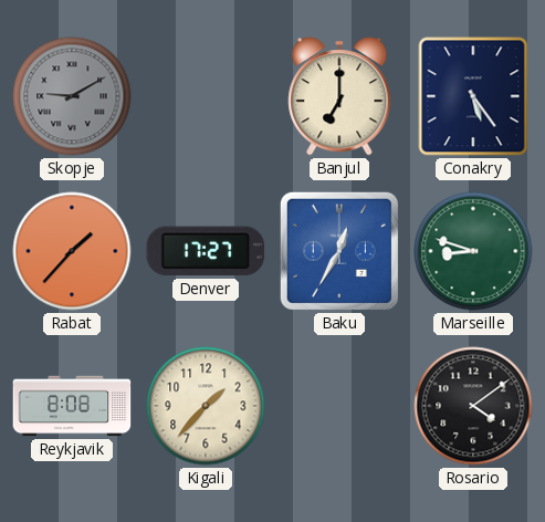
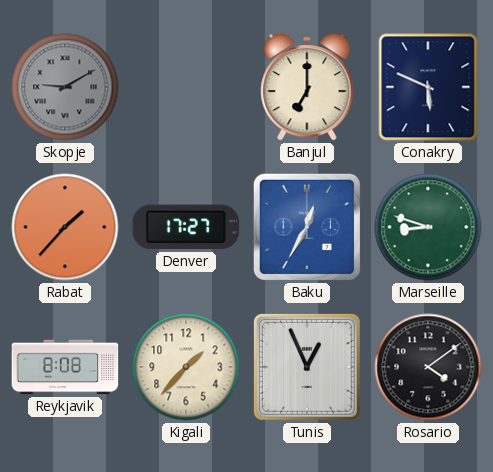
Conakry: 5:24 -> 5:49
Tunis: none -> 12:56
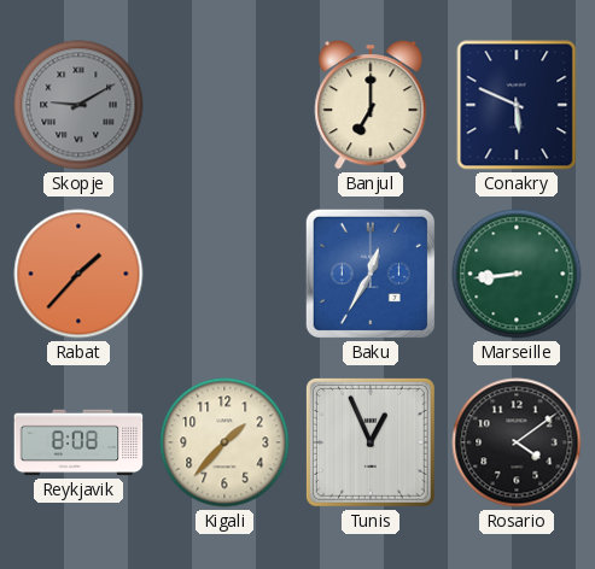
Denver: 17:27 -> none
Marseille: 8:48 -> 8:44
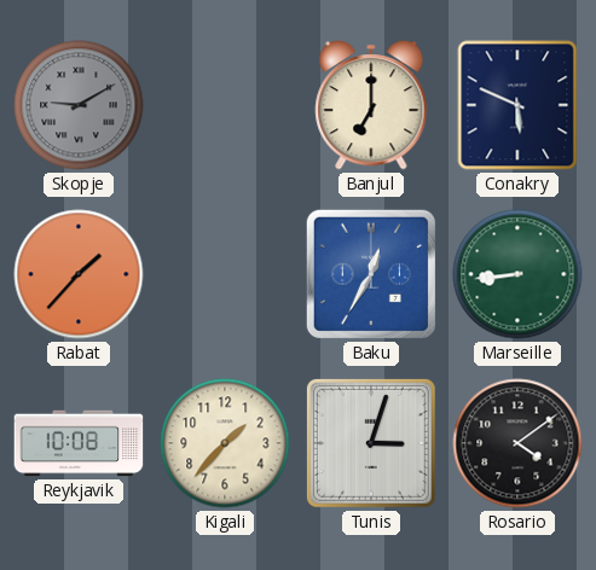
Reykjavik: 8:08 -> 10:08
Tunis: 12:56 -> 3:03
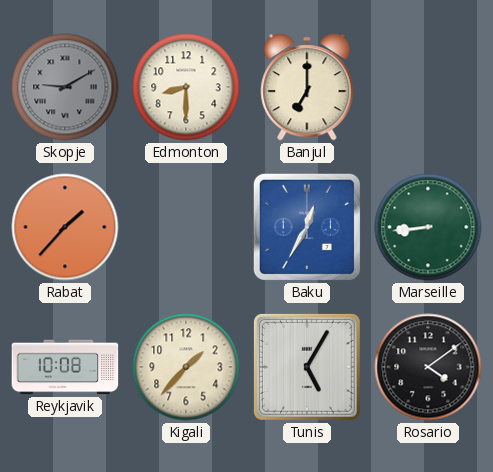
Edmonton: none -> 8:30
Conakry: 5:49 -> none
Tunis: 3:03 -> 5:05
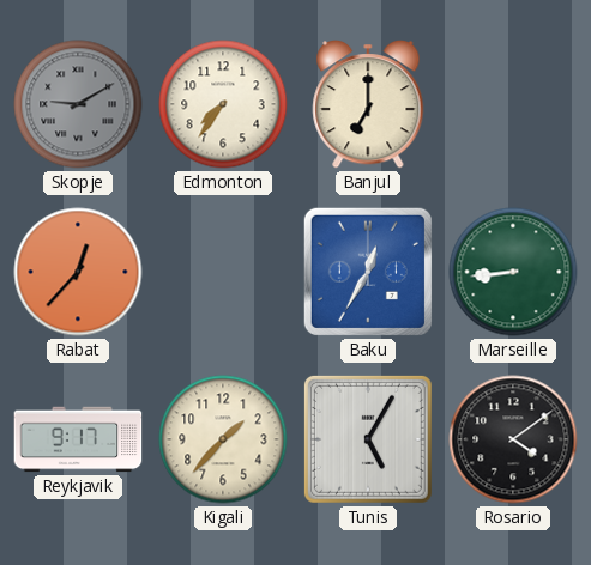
Edmonton: 8:30 -> 7:36
Rabat: 1:37 -> 12:37
Reykjavik: 10:08 -> 9:17
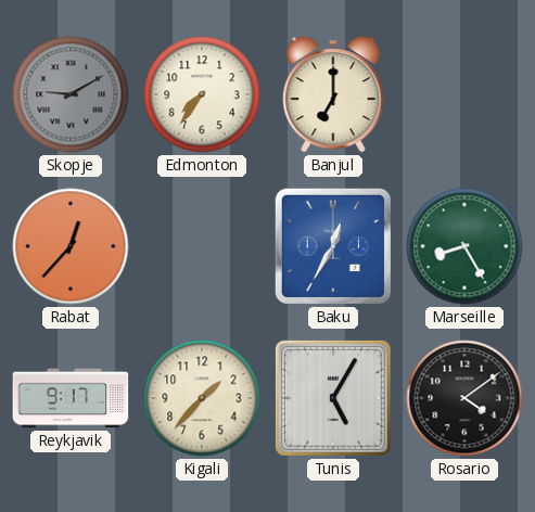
Marseille: 8:44 -> 8:25
